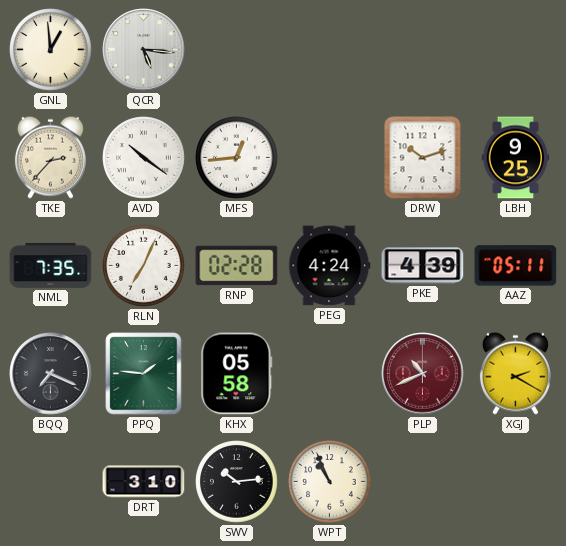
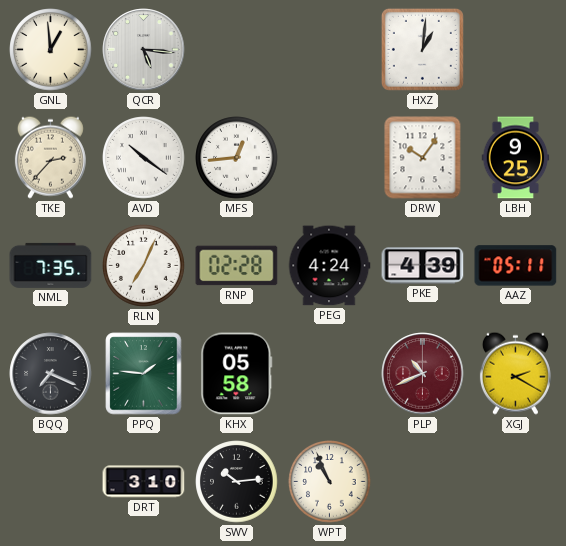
HXZ: none -> 1:01
DRW: 10:12 -> 10:06
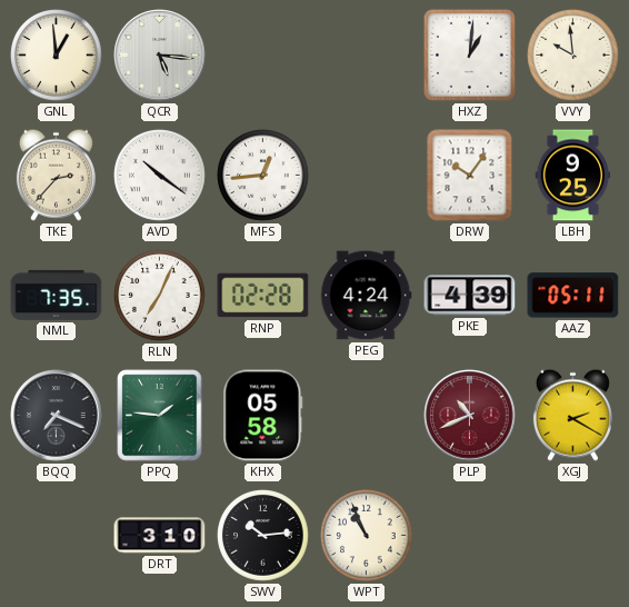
VVY: none -> 9:59
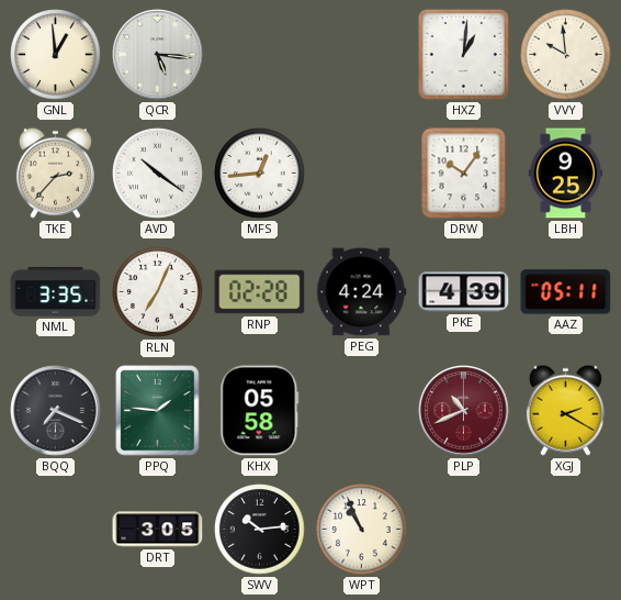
NML: 7:35 -> 3:35
DRT: 3:10 -> 3:05
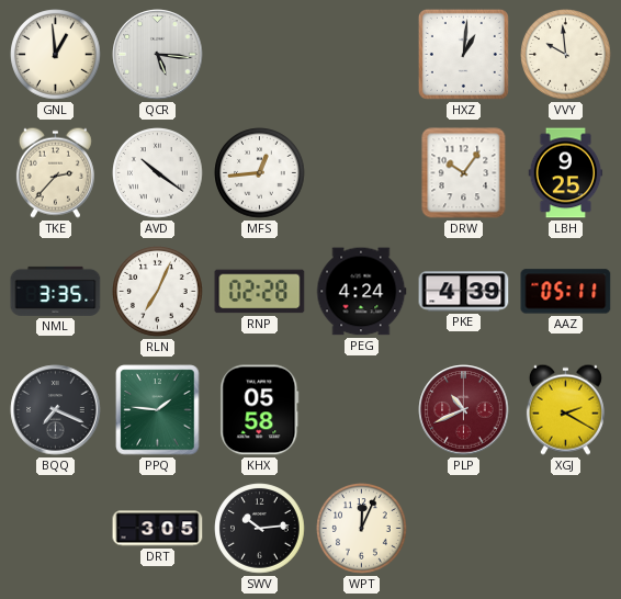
WPT: 10:56 -> 12:04
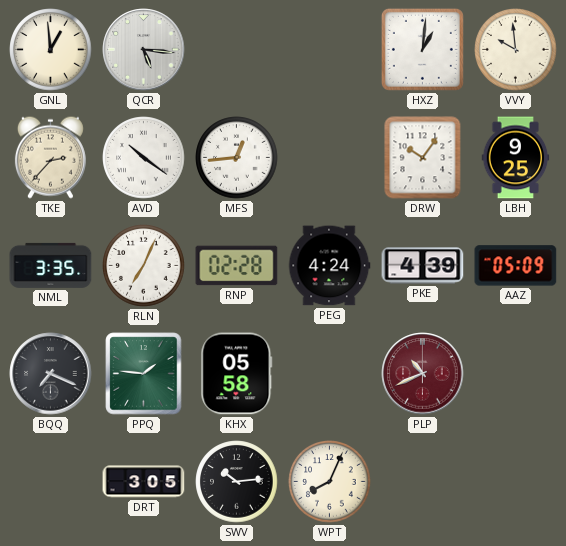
AAZ: 05:11 -> 05:09
XGJ: 2:20 -> none
WPT: 12:04 -> 8:04
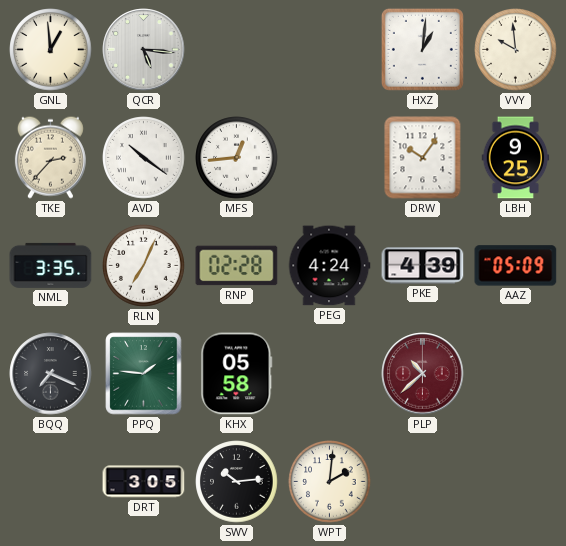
PLP: 10:41 -> 10:38
WPT: 8:04 -> 2:01
